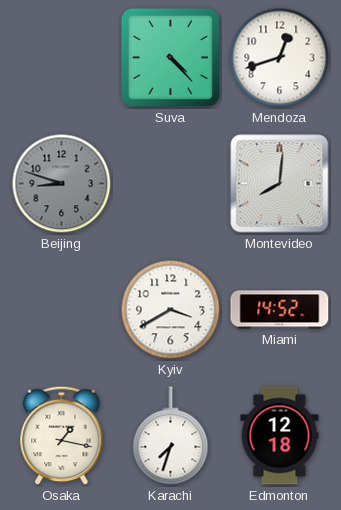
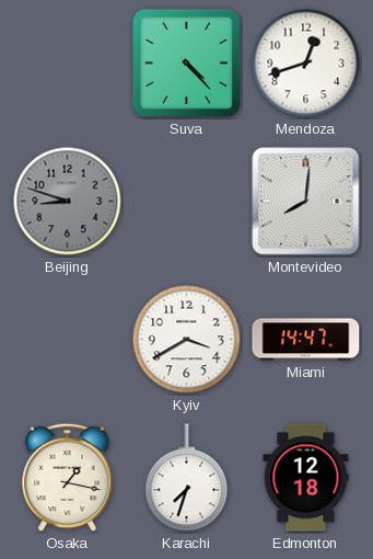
Miami: 14:52 -> 14:47
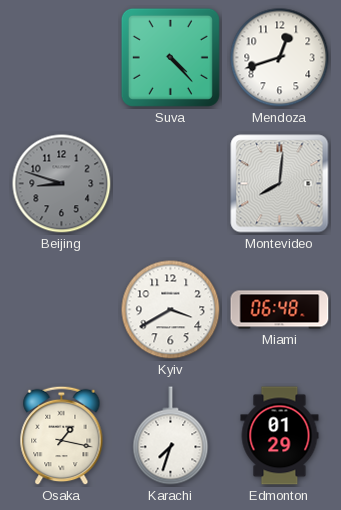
Miami: 14:47 -> 06:48
Edmonton: 12:18 -> 01:29
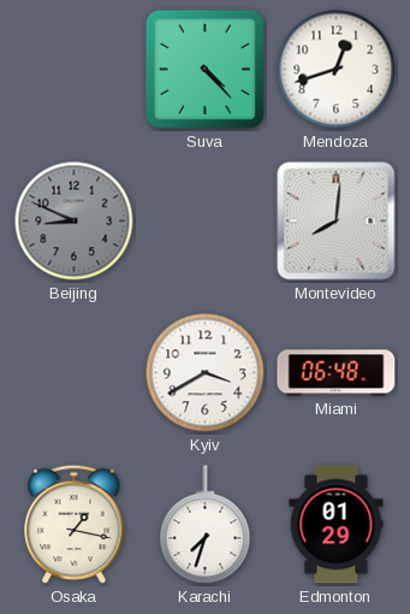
Beijing: 8:48 -> 8:49
